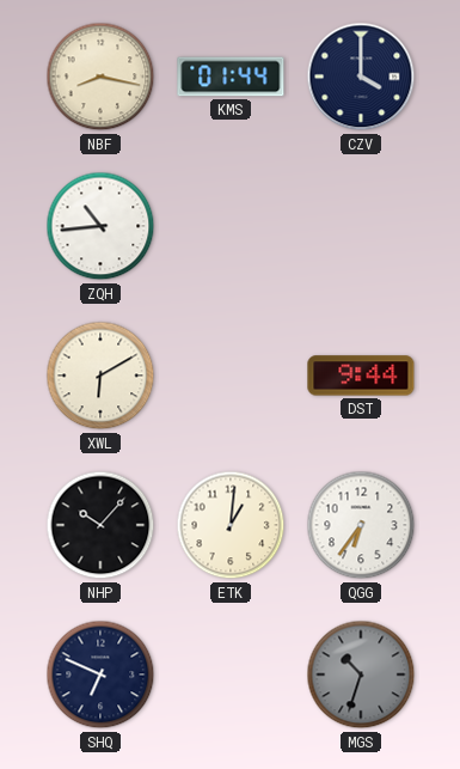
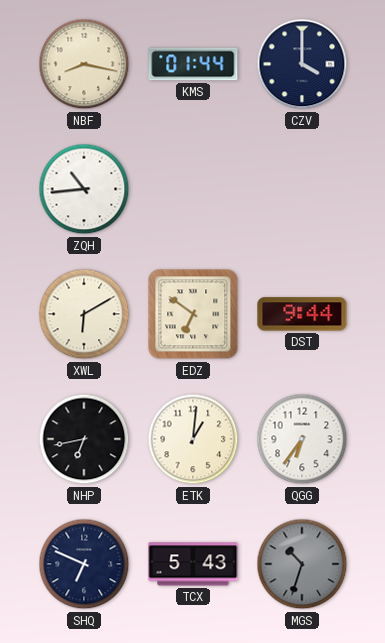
EDZ: none -> 6:51
NHP: 10:07 -> 6:43
TCX: none -> 5:43
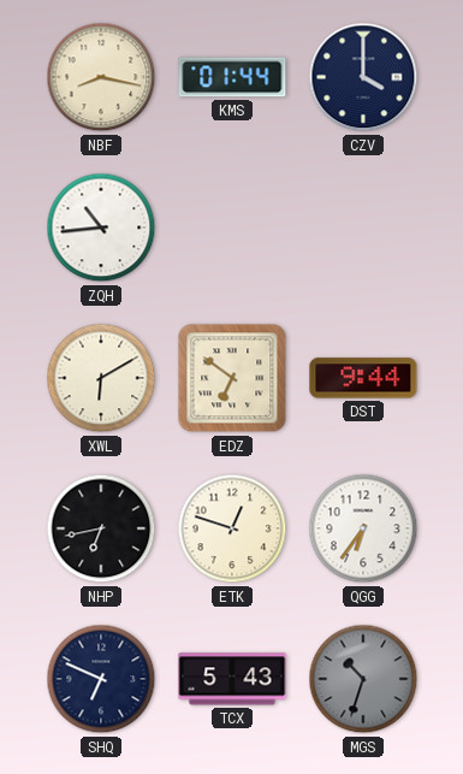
ETK: 1:01 -> 12:48
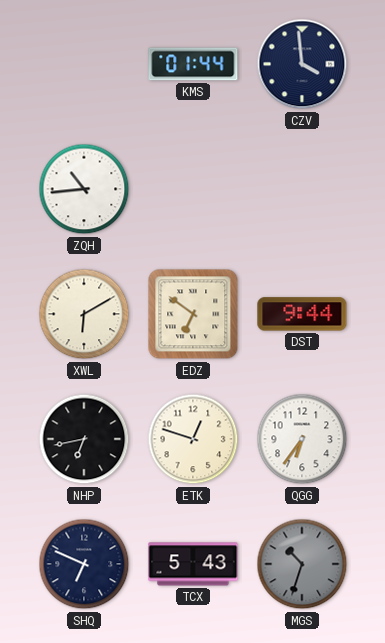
NBF: 8:17 -> none
CZV: 4:00 -> 3:59
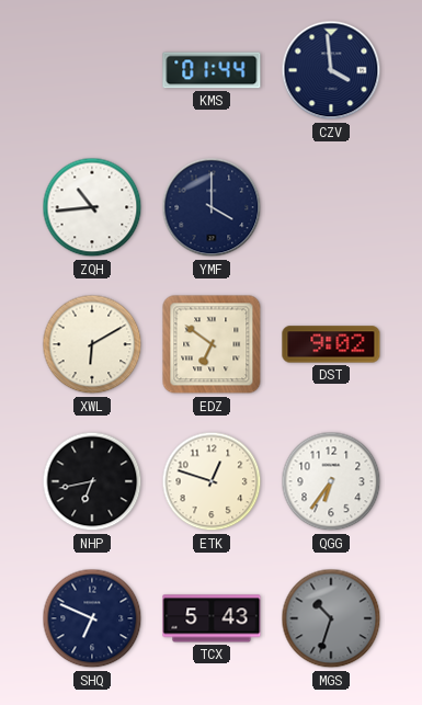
YMF: none -> 4:00
DST: 9:44 -> 9:02
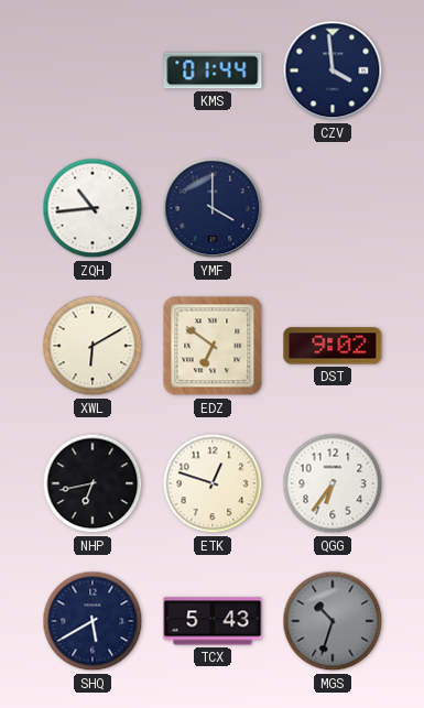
SHQ: 6:49 -> 5:40
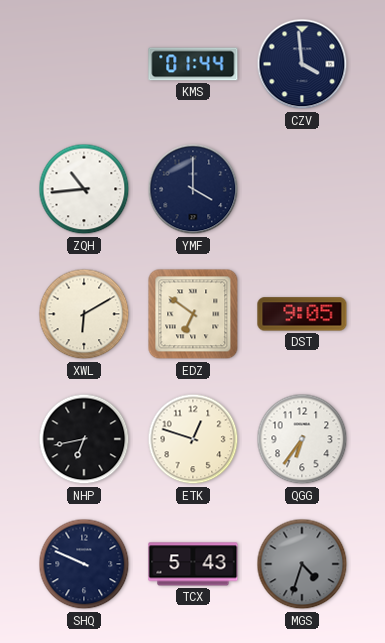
DST: 9:02 -> 9:05
SHQ: 5:40 -> 9:49
MGS: 10:33 -> 4:33
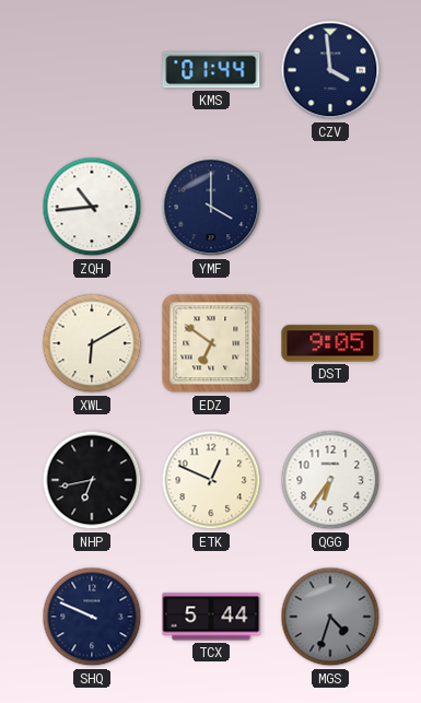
ETK: 12:48 -> 12:49
TCX: 5:43 -> 5:44
